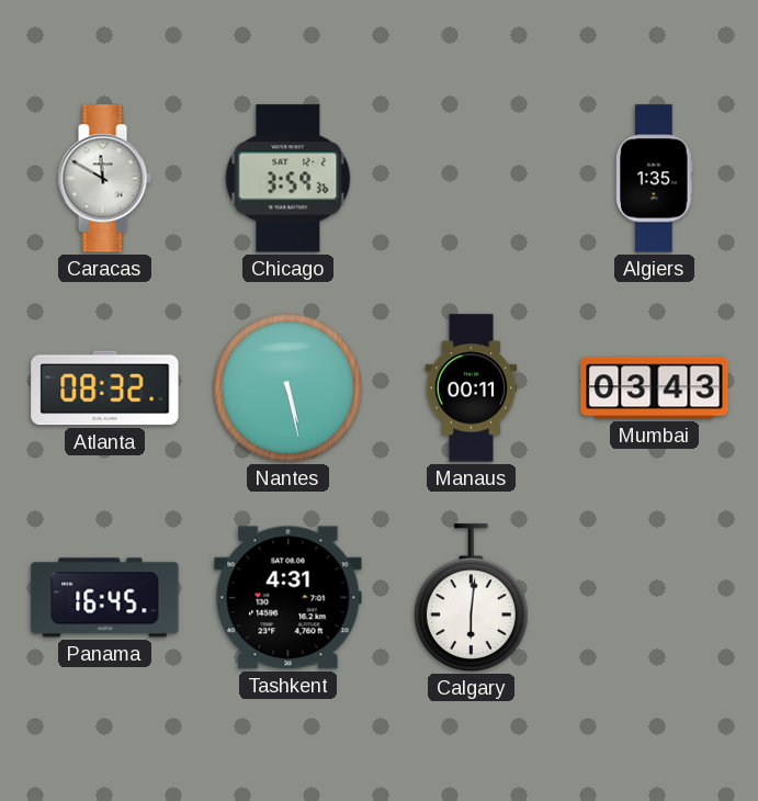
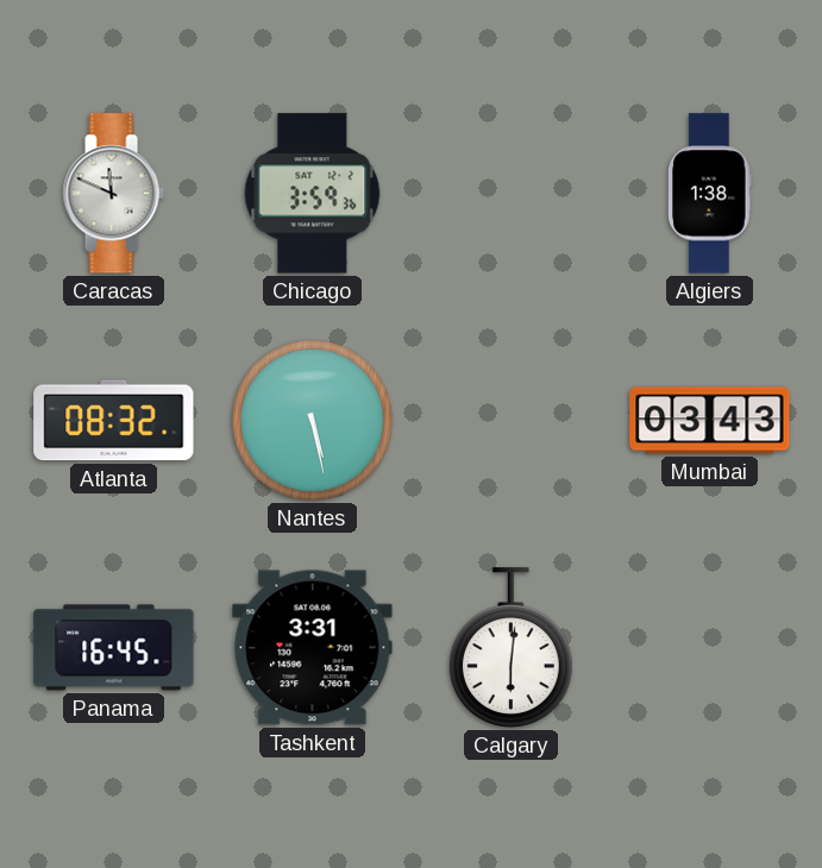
Caracas: 11:50 -> 11:49
Algiers: 1:35 -> 1:38
Manaus: 00:11 -> none
Tashkent: 4:31 -> 3:31
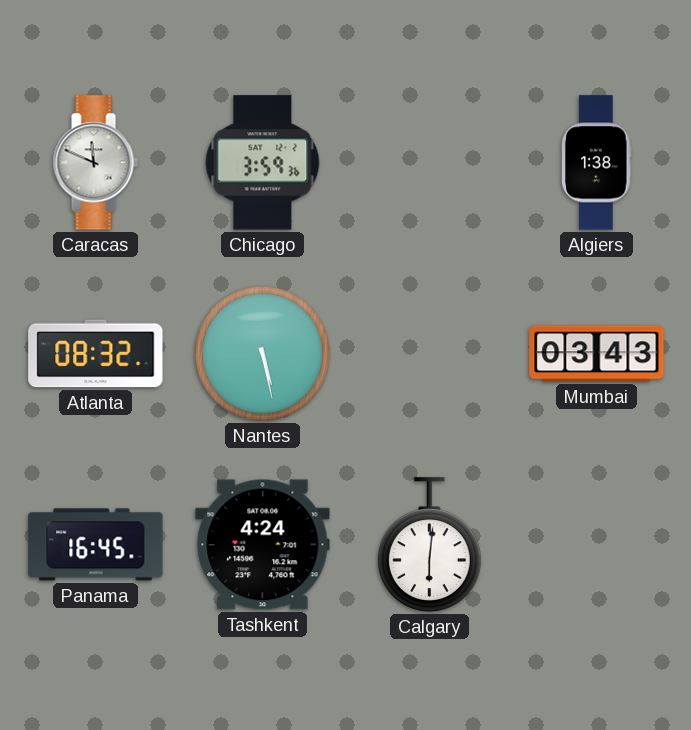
Tashkent: 3:31 -> 4:24
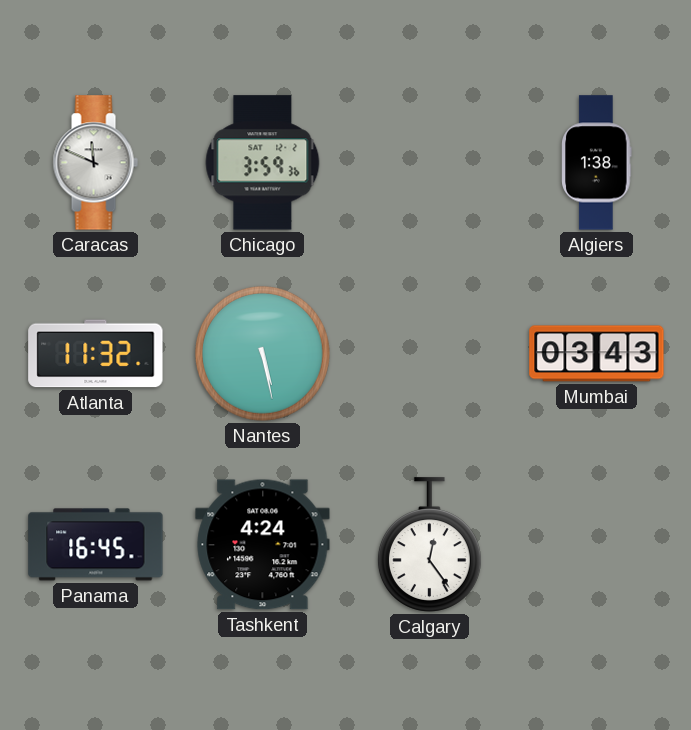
Atlanta: 08:32 -> 11:32
Calgary: 6:01 -> 12:24
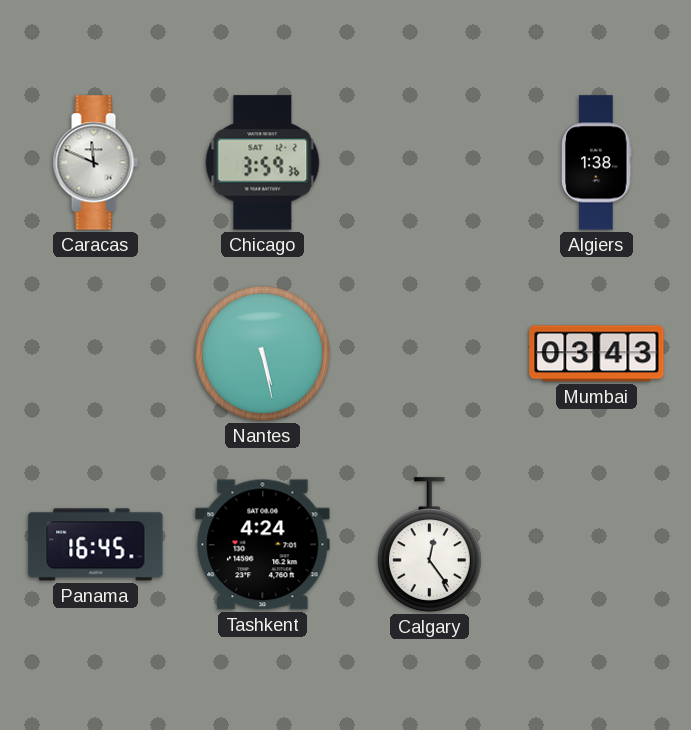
Atlanta: 11:32 -> none
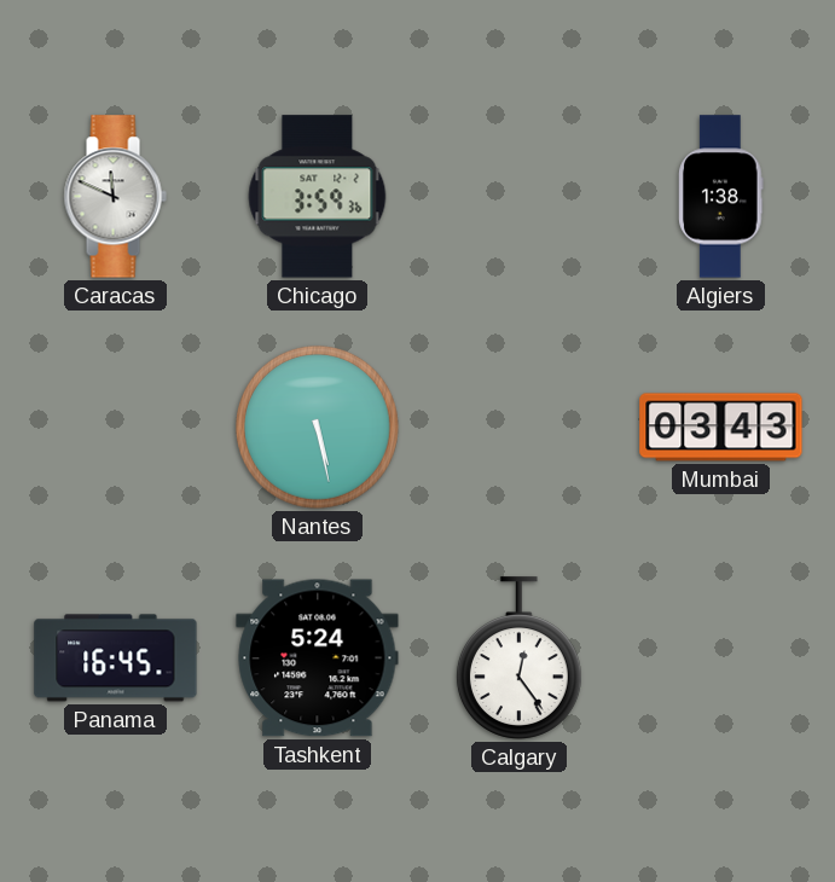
Tashkent: 4:24 -> 5:24
